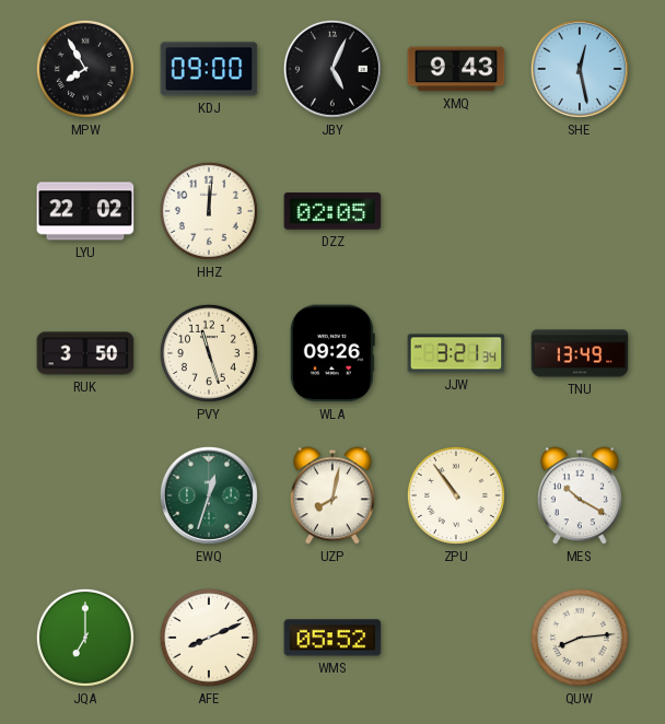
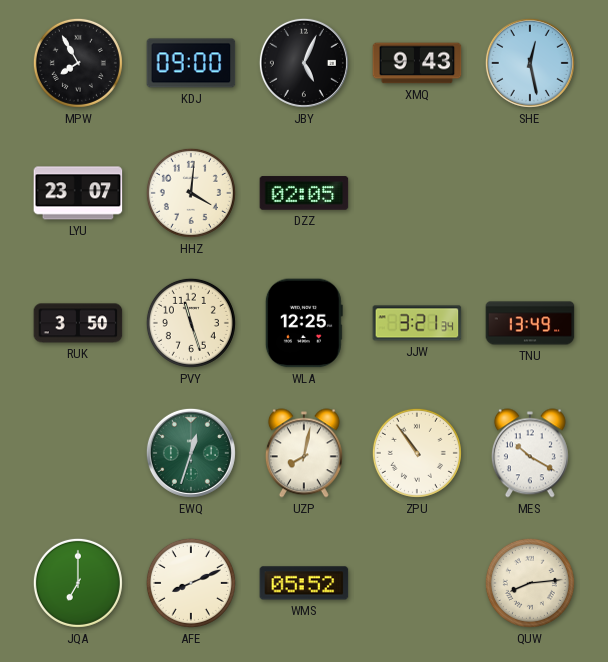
LYU: 22:02 -> 23:07
HHZ: 12:01 -> 4:01
WLA: 09:26 -> 12:25
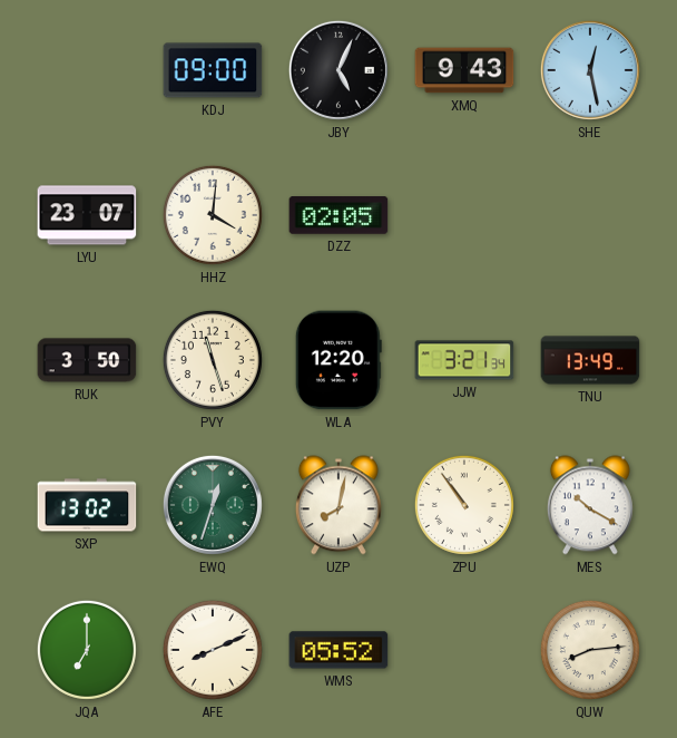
MPW: 7:55 -> none
WLA: 12:25 -> 12:20
SXP: none -> 13:02
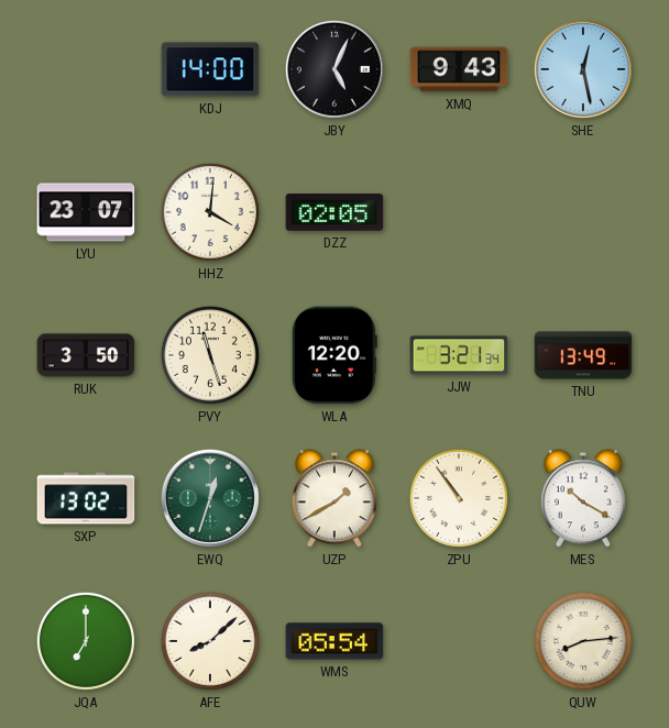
KDJ: 09:00 -> 14:00
UZP: 8:02 -> 1:40
AFE: 8:11 -> 8:08
WMS: 05:52 -> 05:54
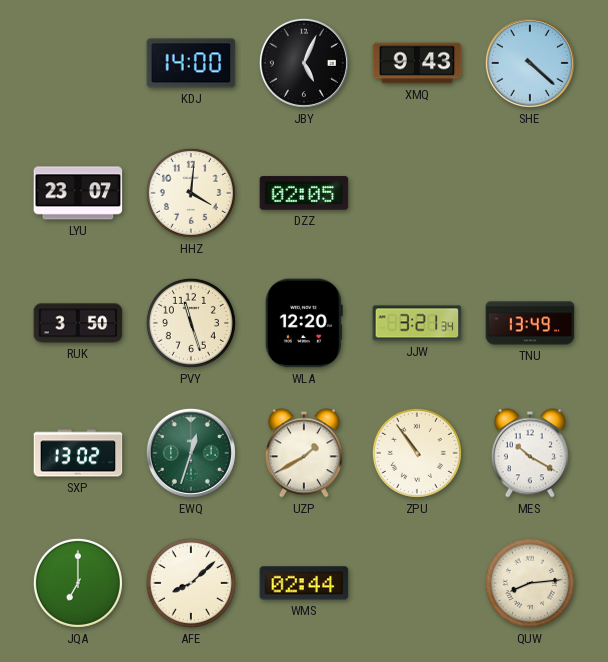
SHE: 12:28 -> 4:22
WMS: 05:54 -> 02:44
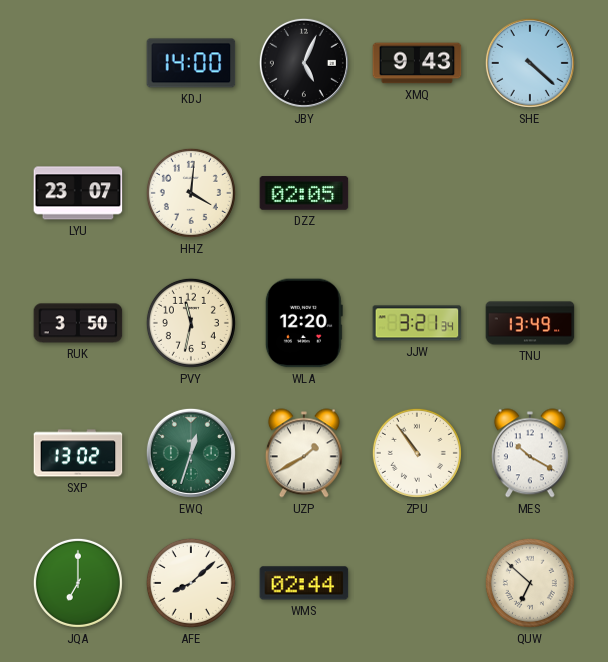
PVY: 11:27 -> 11:32
QUW: 8:14 -> 6:52
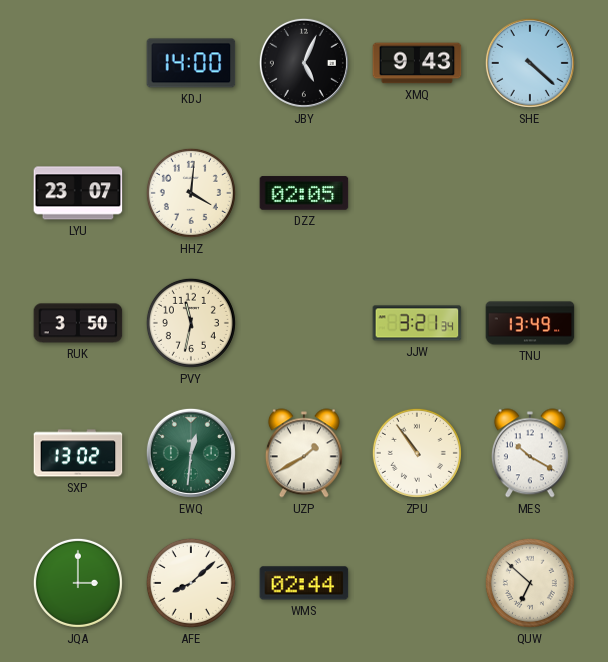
WLA: 12:20 -> none
EWQ: 12:33 -> 12:31
JQA: 7:00 -> 3:00
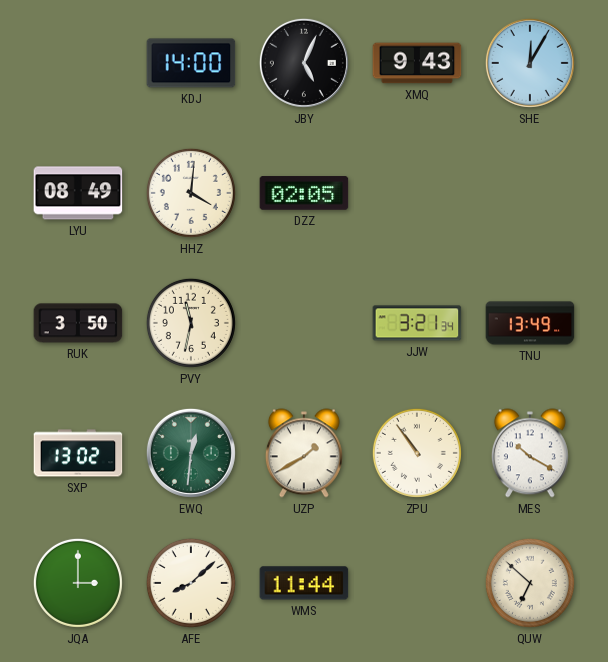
SHE: 4:22 -> 12:05
LYU: 23:07 -> 08:49
WMS: 02:44 -> 11:44
